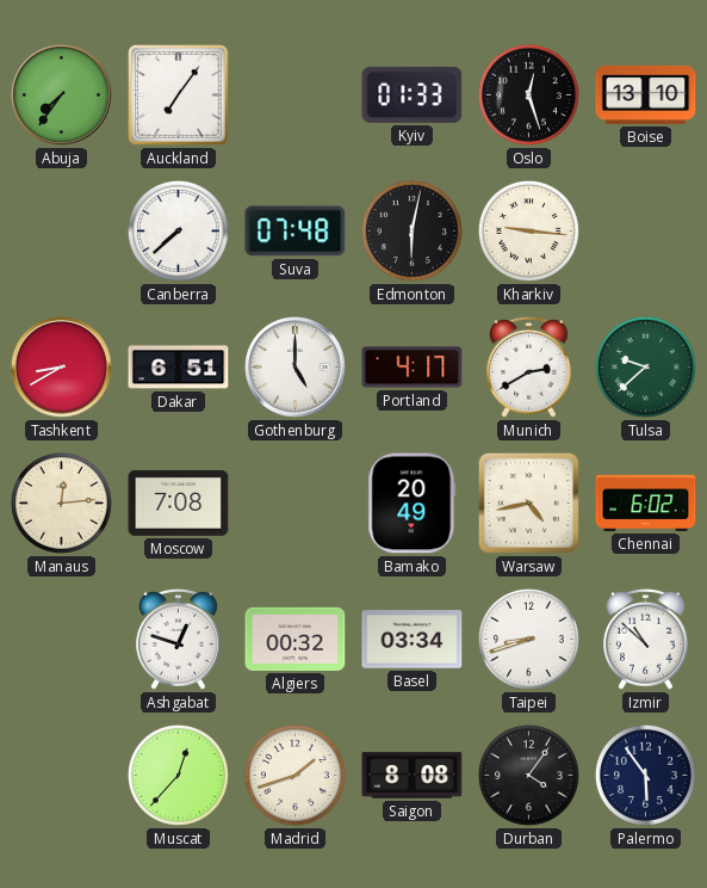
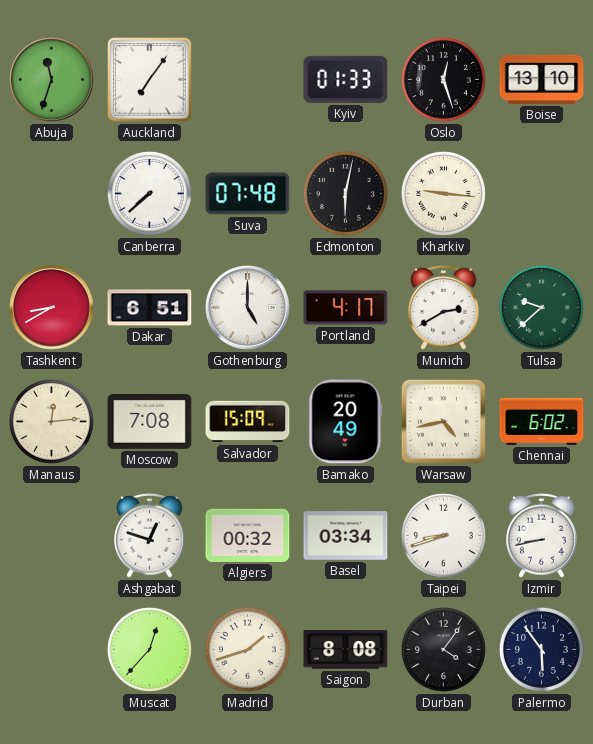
Abuja: 7:36 -> 11:33
Salvador: none -> 15:09
Izmir: 10:52 -> 8:43
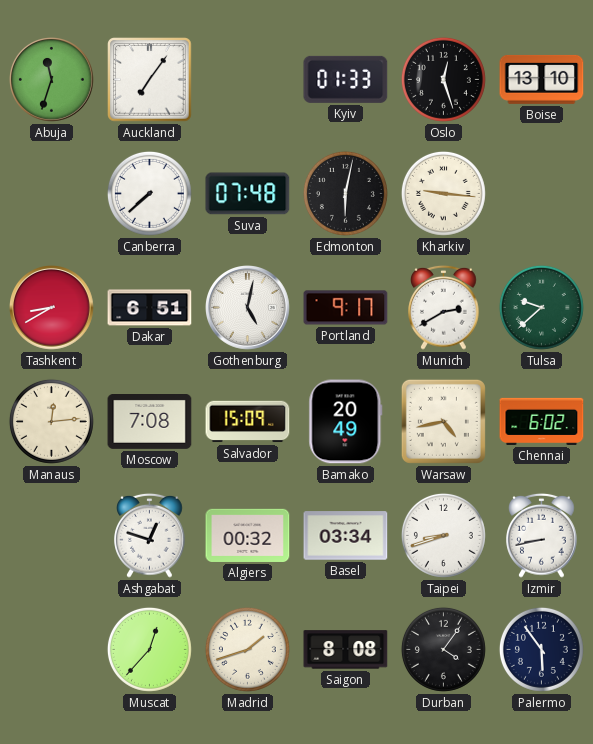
Gothenburg: 5:00 -> 5:02
Portland: 4:17 -> 9:17
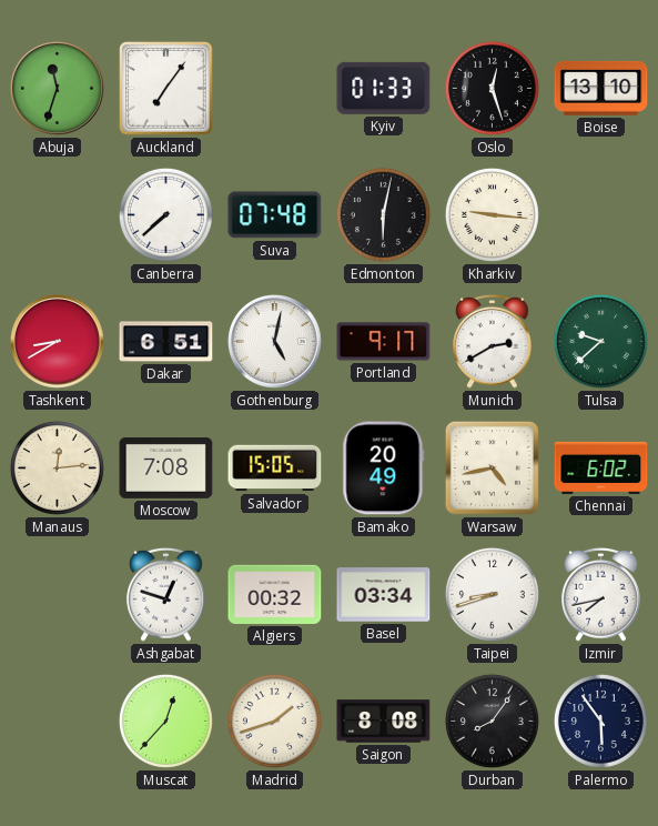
Salvador: 15:09 -> 15:05
Izmir: 8:43 -> 7:43
Durban: 4:06 -> 8:06
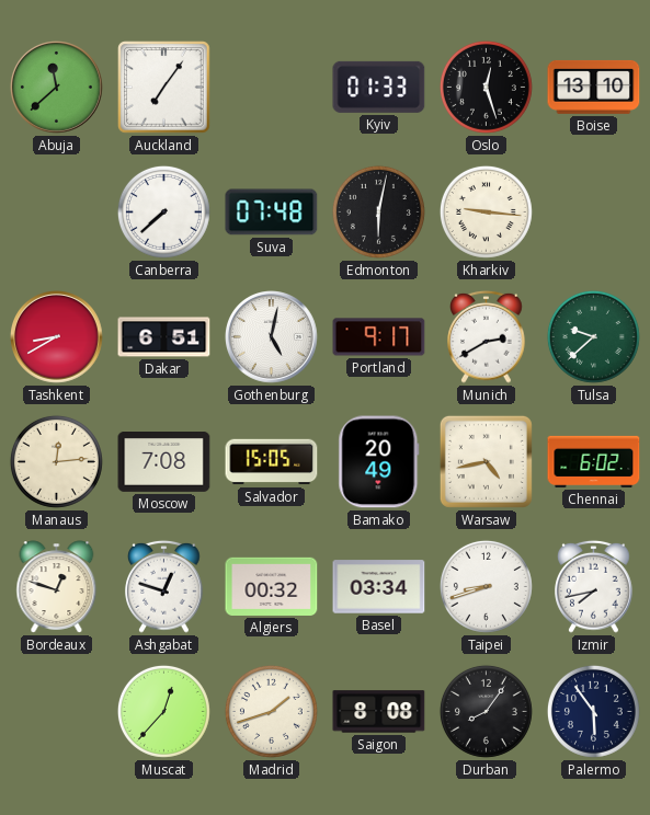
Abuja: 11:33 -> 11:38
Bordeaux: none -> 12:48
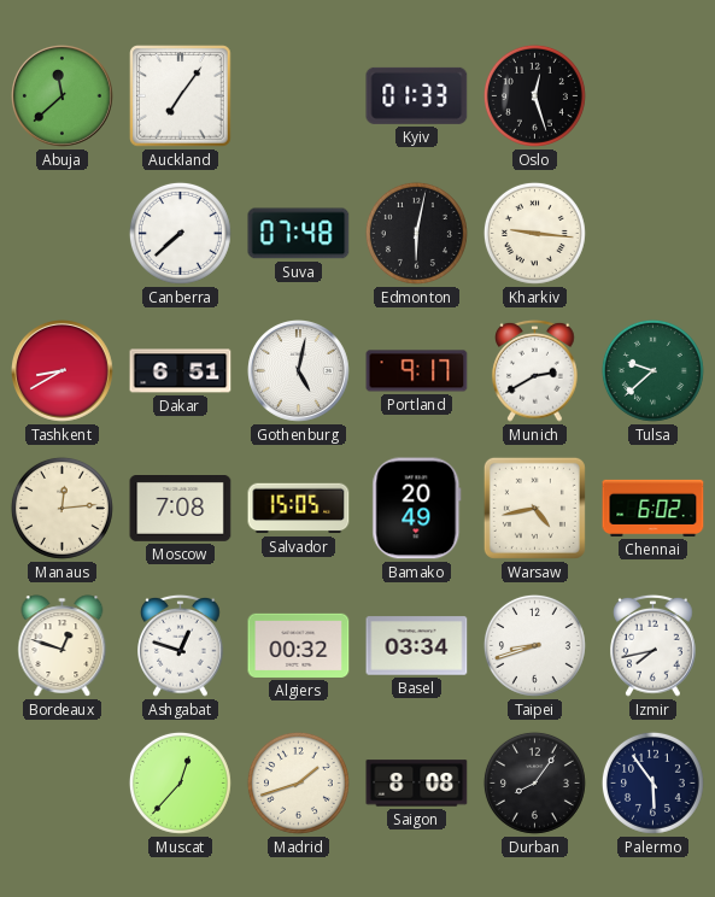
Boise: 13:10 -> none
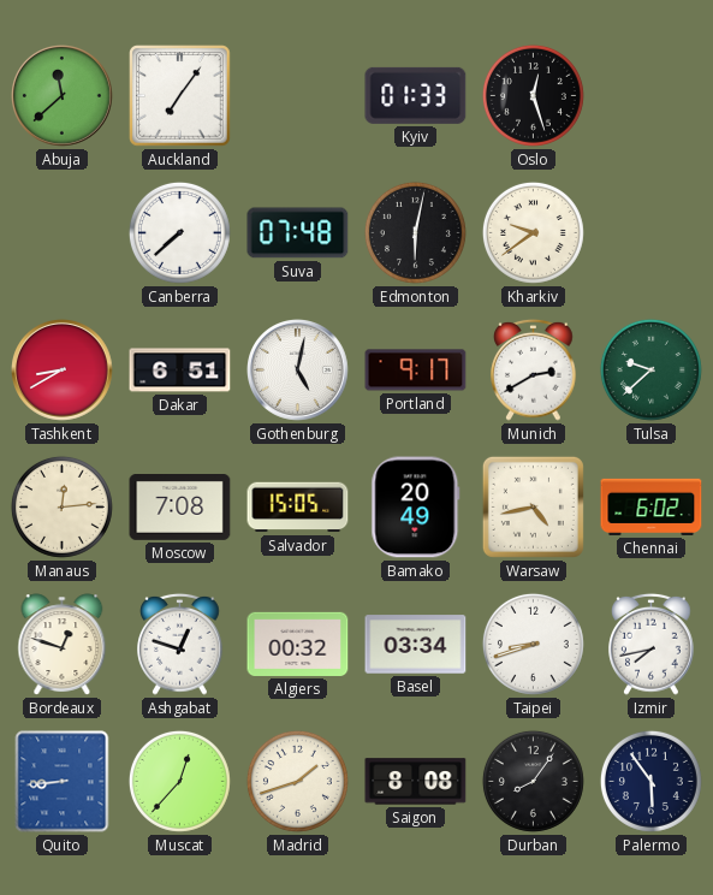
Kharkiv: 9:16 -> 9:39
Quito: none -> 8:44
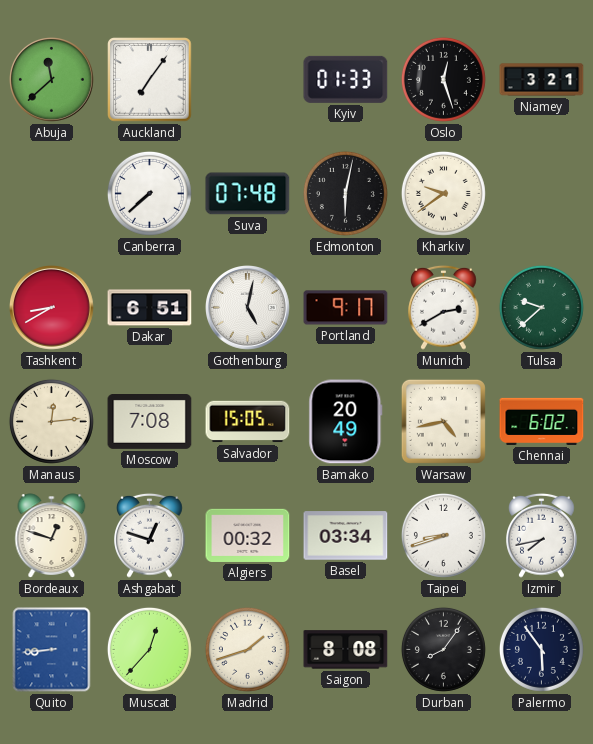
Niamey: none -> 3:21
